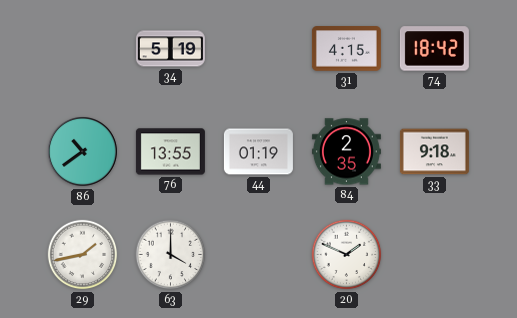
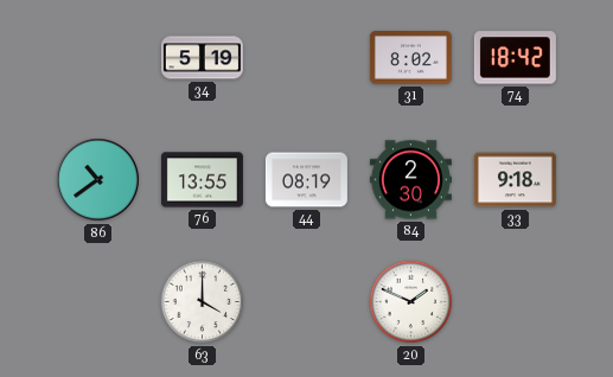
31: 4:15 -> 8:02
44: 01:19 -> 08:19
84: 2:35 -> 2:30
29: 1:43 -> none
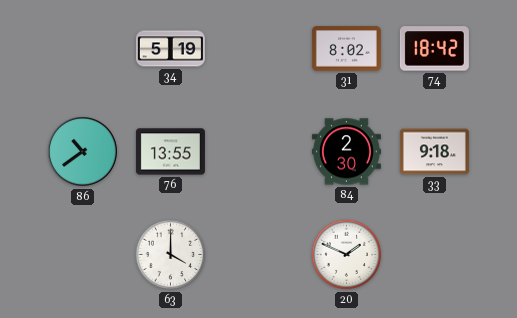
44: 08:19 -> none
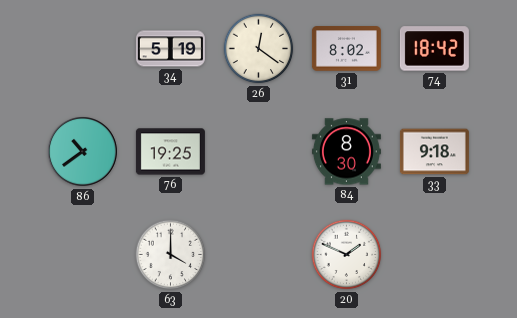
26: none -> 12:21
76: 13:55 -> 19:25
84: 2:30 -> 8:30
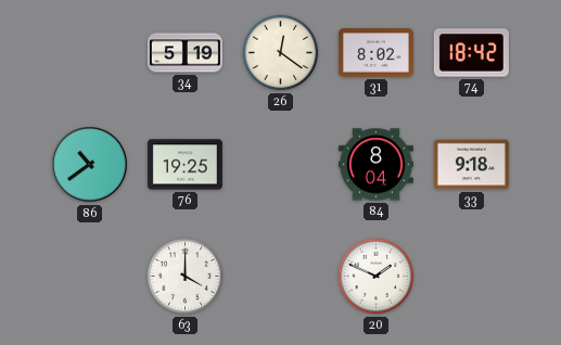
84: 8:30 -> 8:04
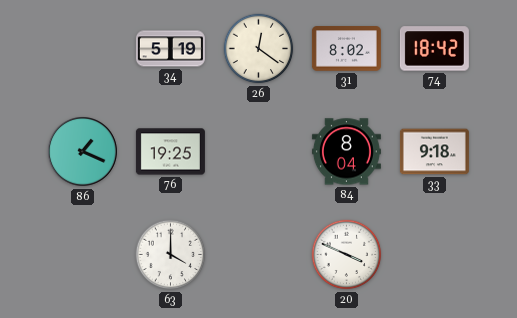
86: 10:39 -> 1:19
20: 1:49 -> 3:49
